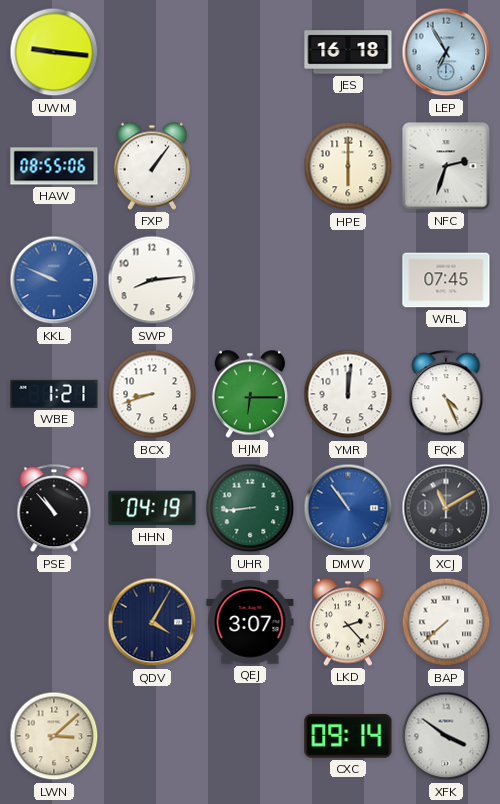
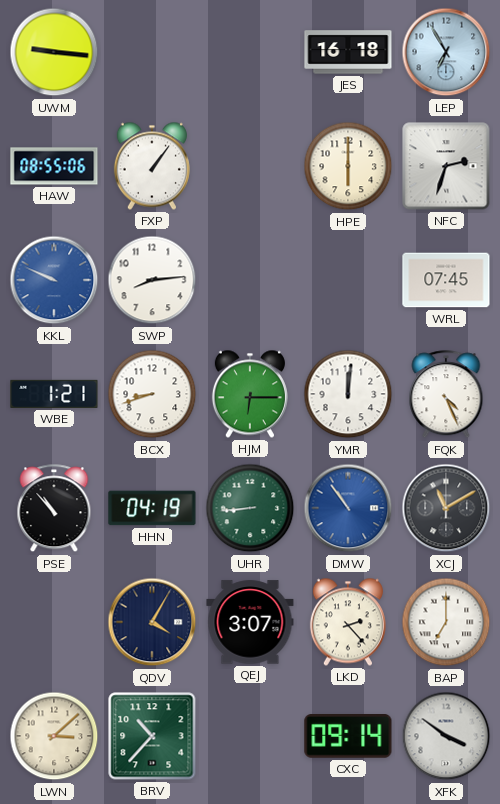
BAP: 7:38 -> 7:00
BRV: none -> 10:37
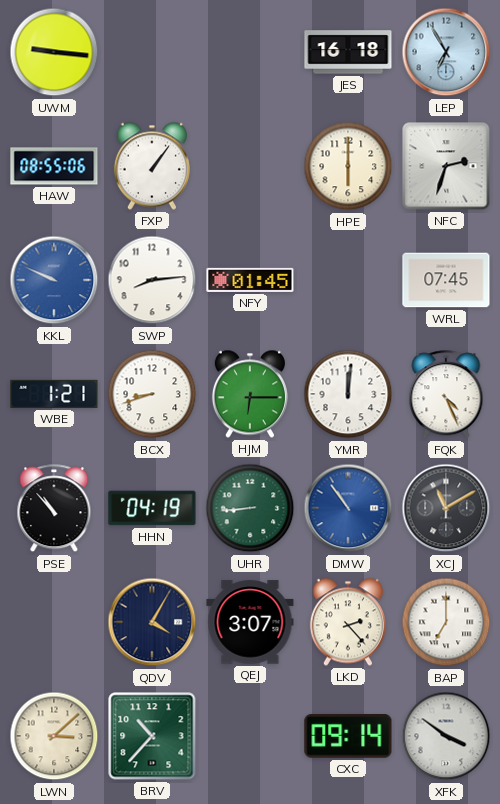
NFY: none -> 01:45
